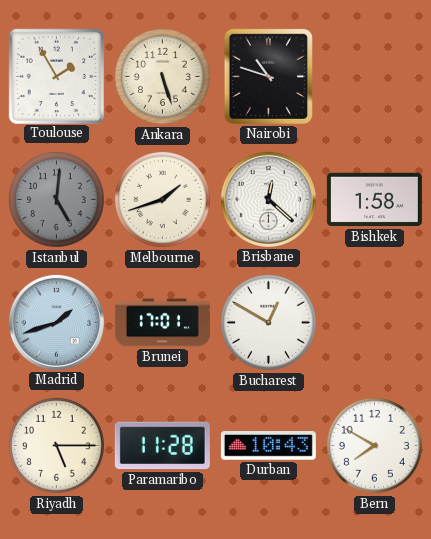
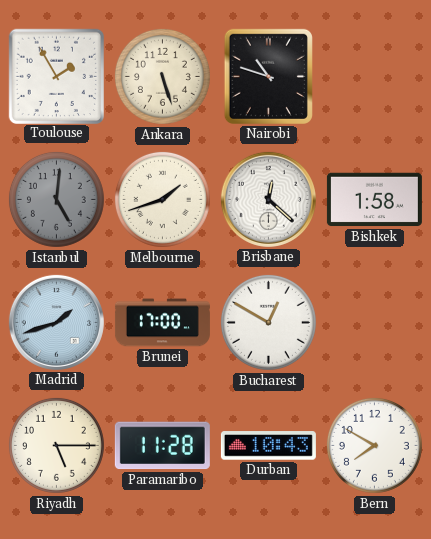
Brunei: 17:01 -> 17:00
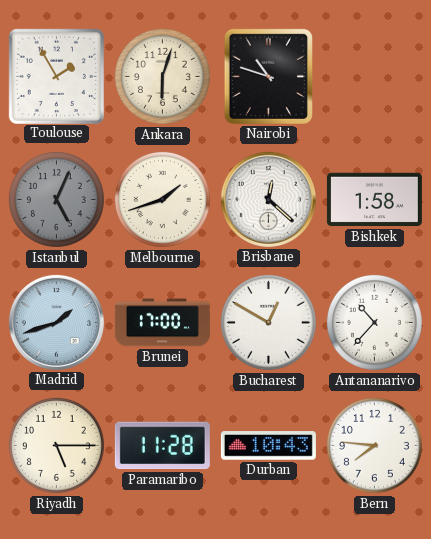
Ankara: 5:27 -> 6:03
Istanbul: 5:01 -> 5:04
Antananarivo: none -> 10:37
Bern: 7:50 -> 7:46
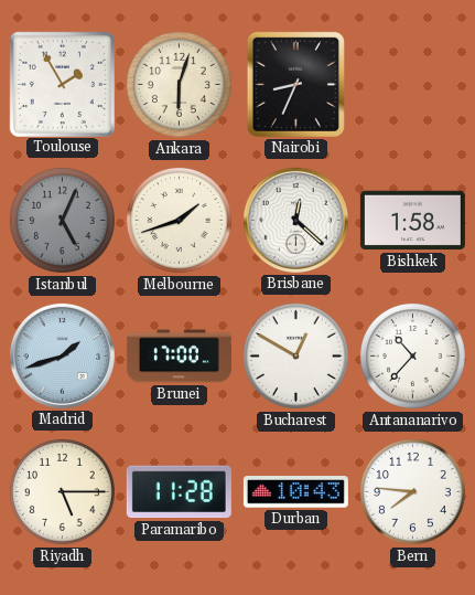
Nairobi: 10:48 -> 8:34
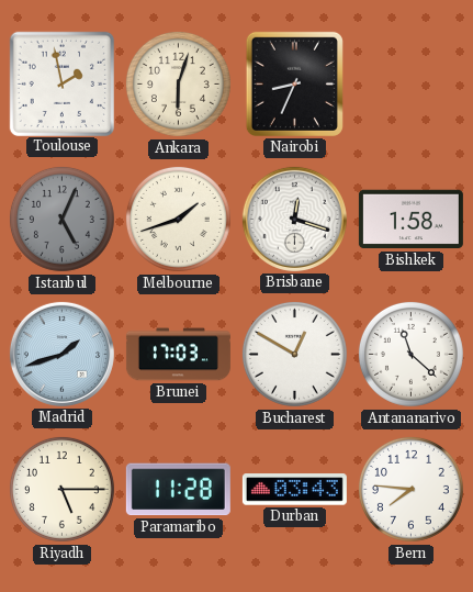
Toulouse: 1:55 -> 1:58
Brisbane: 12:22 -> 12:18
Brunei: 17:00 -> 17:03
Antananarivo: 10:37 -> 11:22
Durban: 10:43 -> 03:43
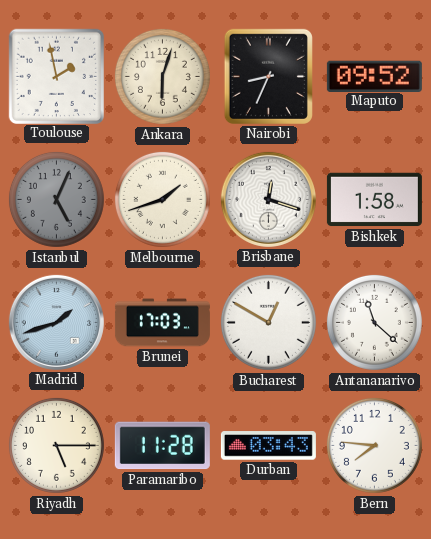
Maputo: none -> 09:52
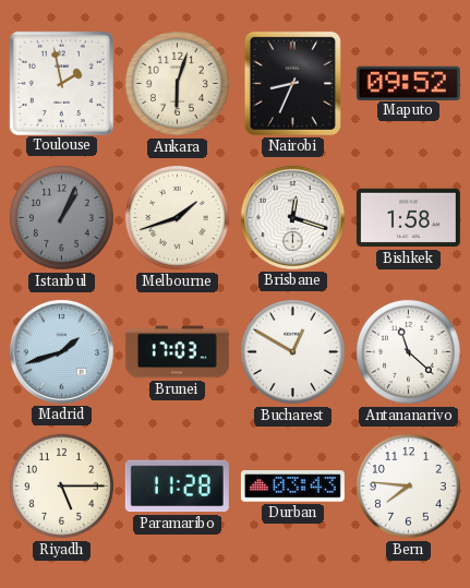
Istanbul: 5:04 -> 1:04
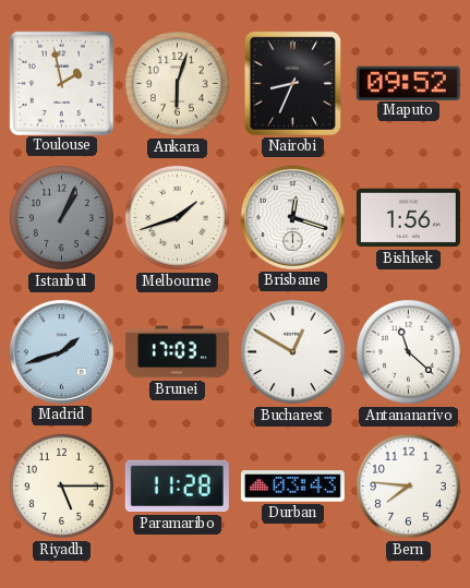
Bishkek: 1:58 -> 1:56
